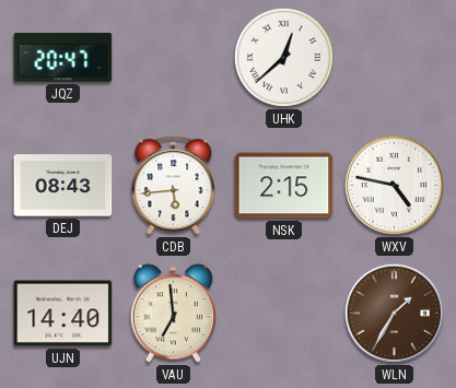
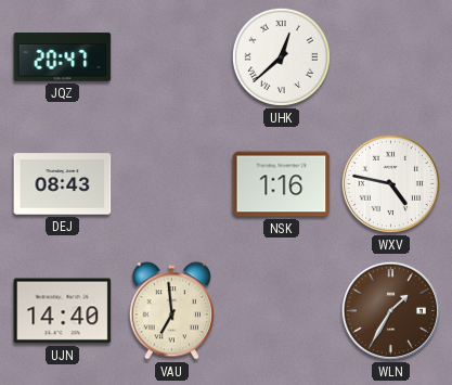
CDB: 5:44 -> none
NSK: 2:15 -> 1:16
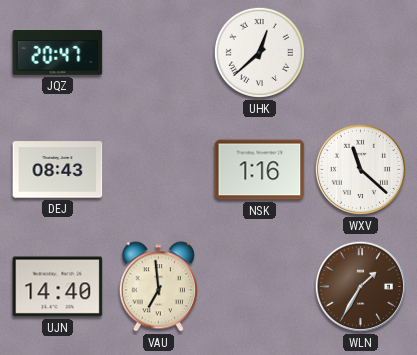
WXV: 4:47 -> 11:22
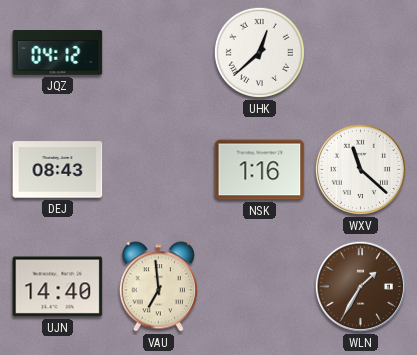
JQZ: 20:47 -> 04:12
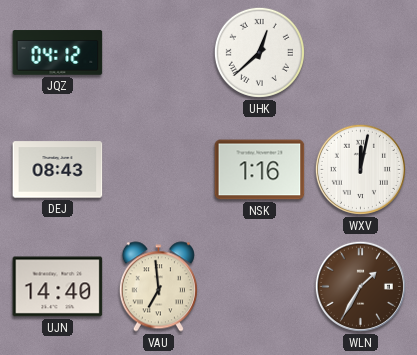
WXV: 11:22 -> 12:02
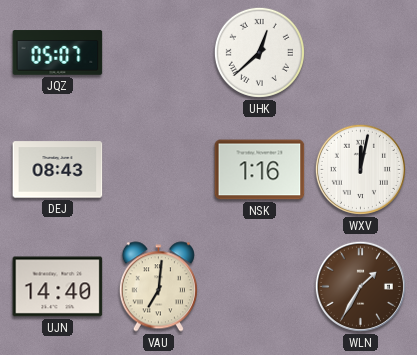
JQZ: 04:12 -> 05:07
VAU: 6:59 -> 7:01
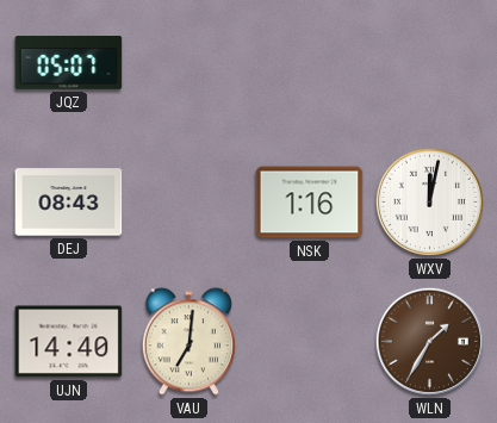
UHK: 12:38 -> none
